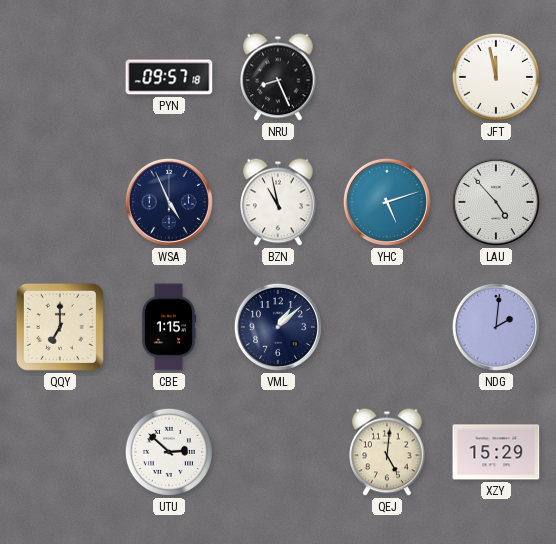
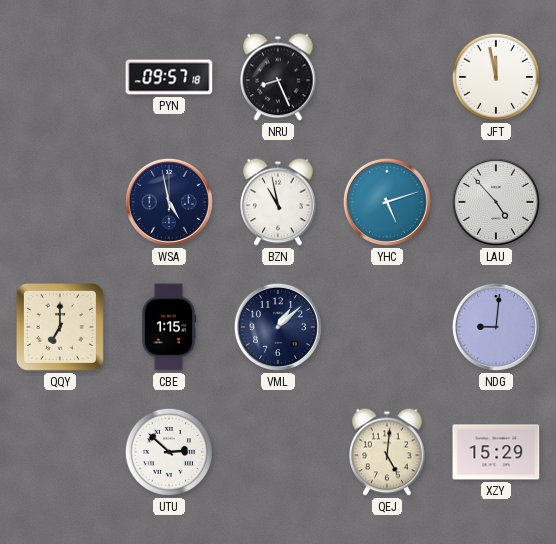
WSA: 4:56 -> 4:58
NDG: 2:01 -> 9:01
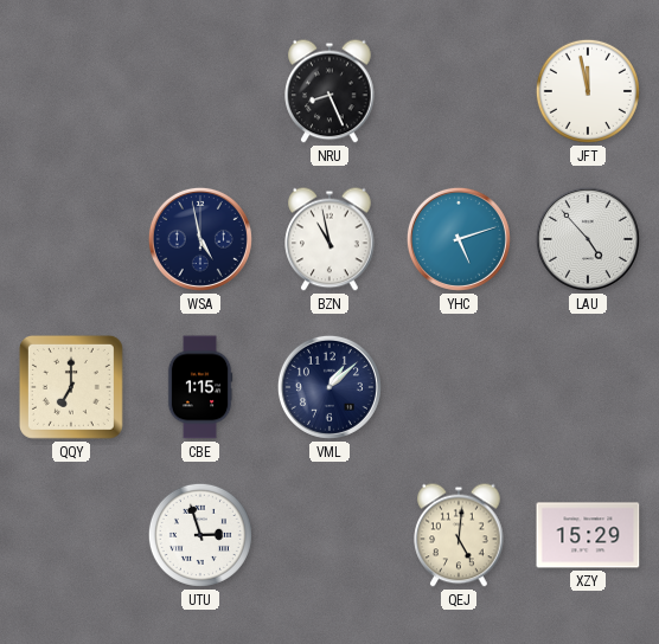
PYN: 09:57 -> none
NDG: 9:01 -> none
UTU: 2:52 -> 2:57
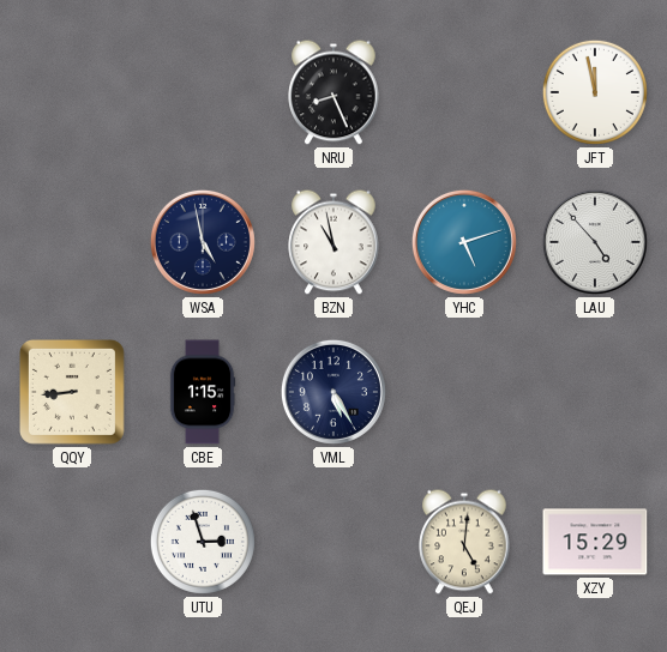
QQY: 7:00 -> 8:44
VML: 1:08 -> 5:25
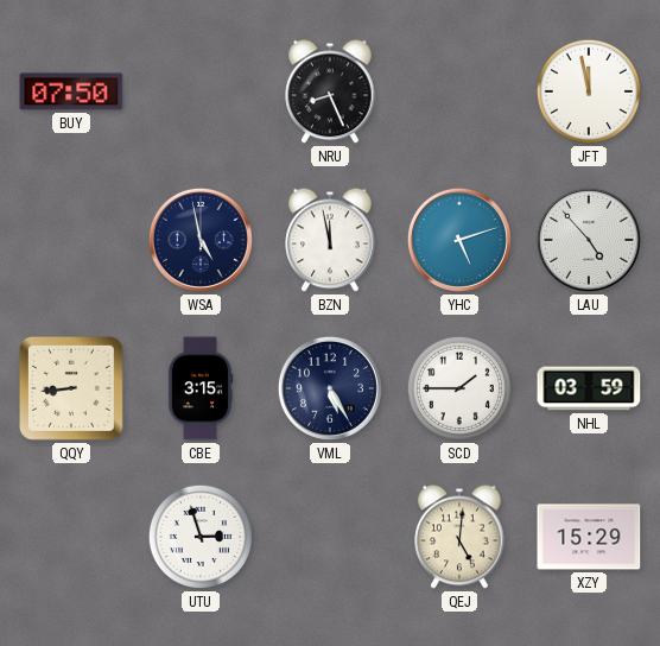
BUY: none -> 07:50
BZN: 10:58 -> 11:58
CBE: 1:15 -> 3:15
SCD: none -> 1:45
NHL: none -> 03:59
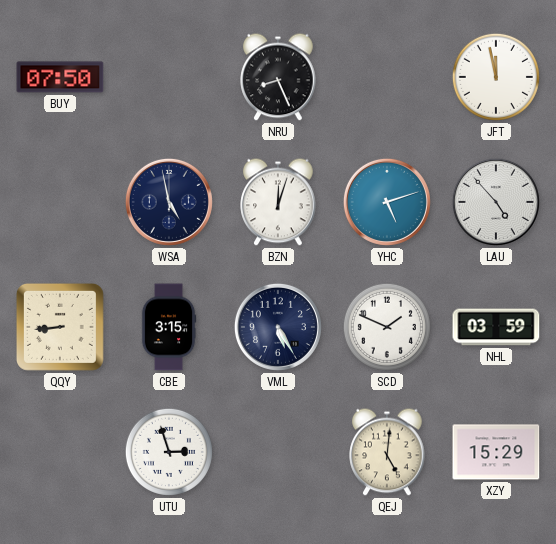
BZN: 11:58 -> 12:03
SCD: 1:45 -> 1:49
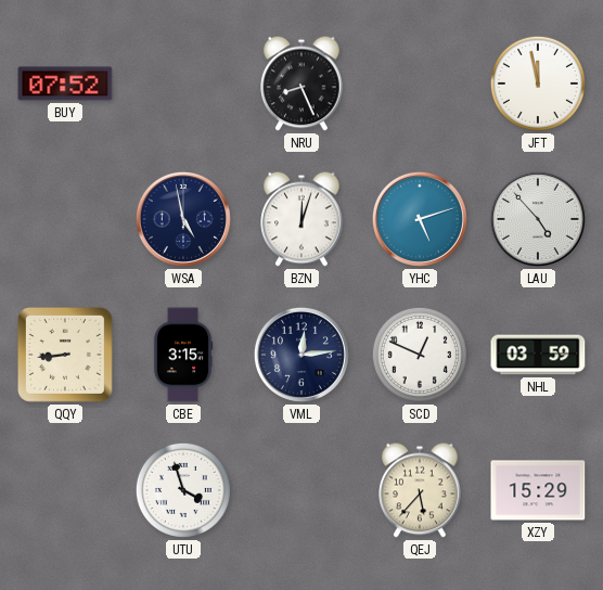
BUY: 07:50 -> 07:52
VML: 5:25 -> 12:14
SCD: 1:49 -> 12:49
UTU: 2:57 -> 3:57
QEJ: 5:01 -> 5:37
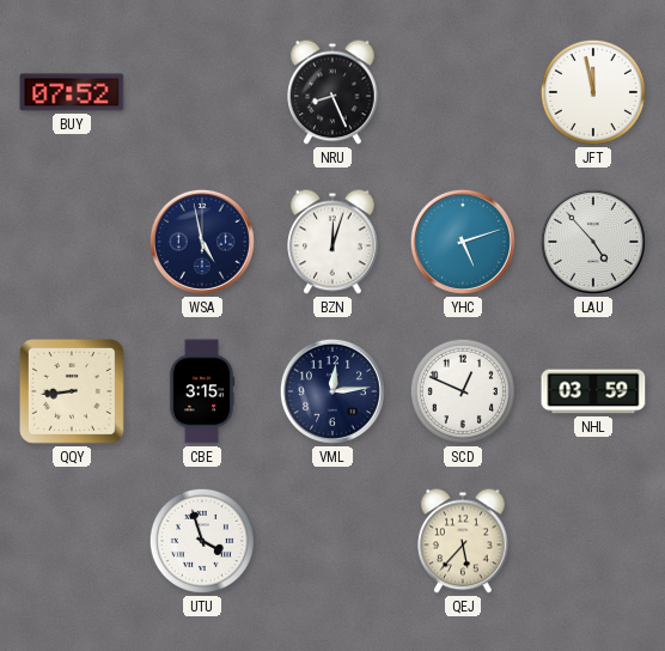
XZY: 15:29 -> none
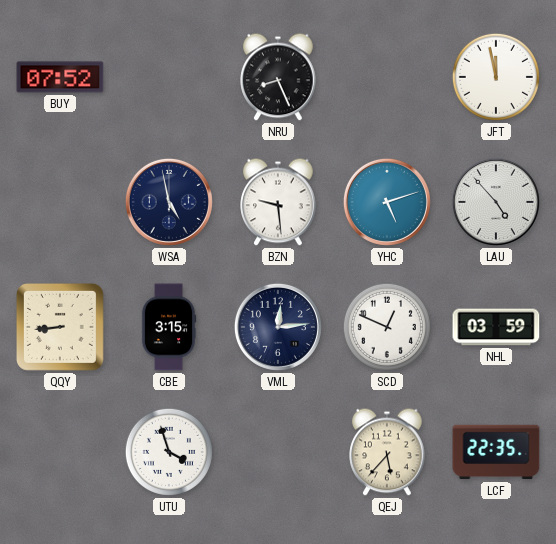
BZN: 12:03 -> 9:29
LCF: none -> 22:35
